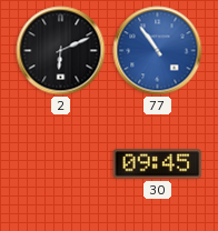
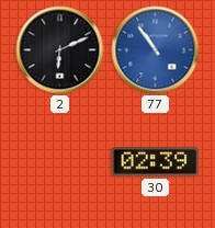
30: 09:45 -> 02:39
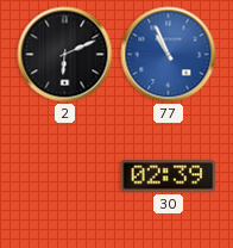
77: 10:54 -> 10:56
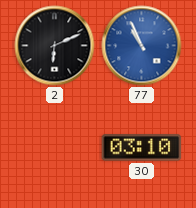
30: 02:39 -> 03:10
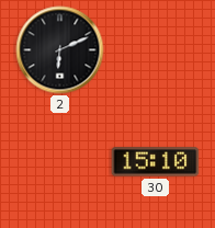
77: 10:56 -> none
30: 03:10 -> 15:10
